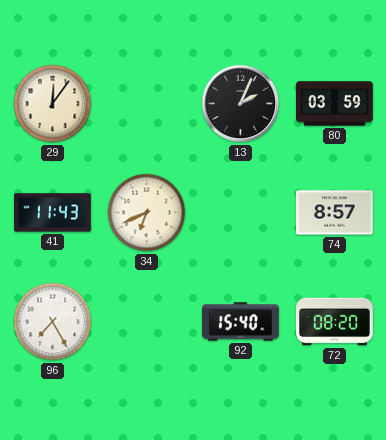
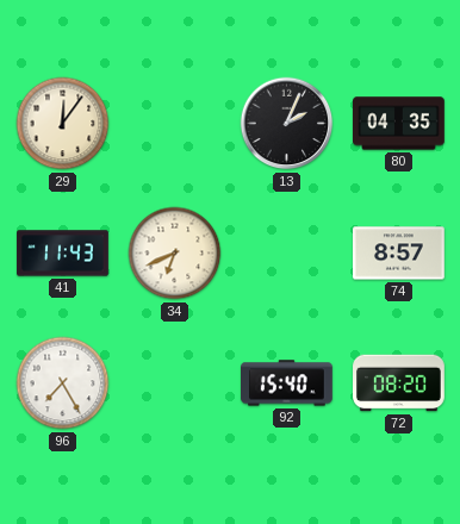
80: 03:59 -> 04:35
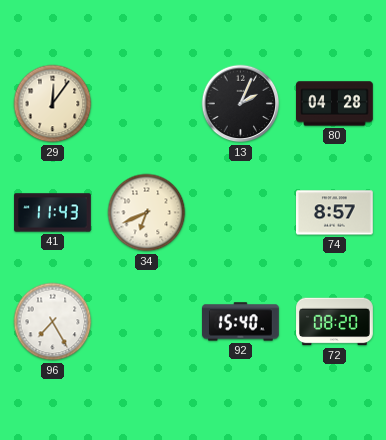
80: 04:35 -> 04:28
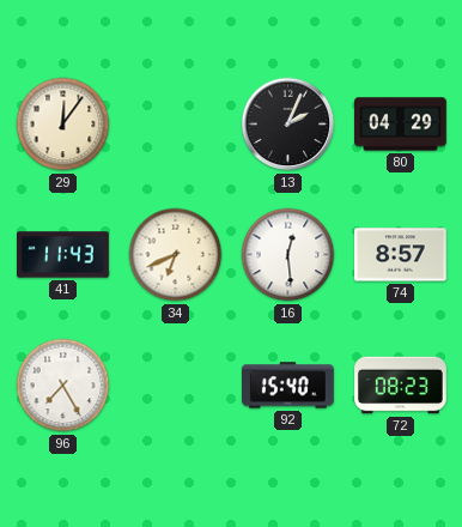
80: 04:28 -> 04:29
16: none -> 12:29
72: 08:20 -> 08:23
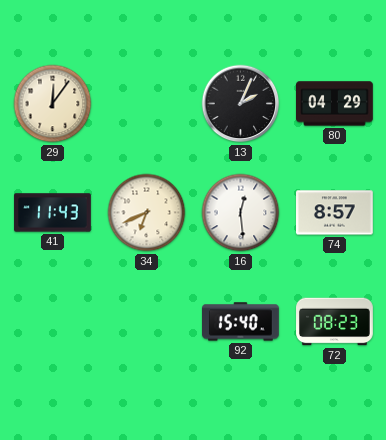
96: 7:25 -> none
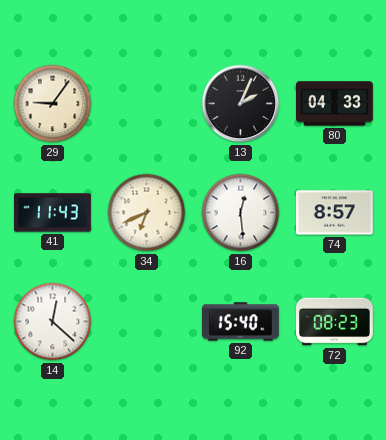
29: 12:06 -> 9:06
80: 04:29 -> 04:33
14: none -> 12:22
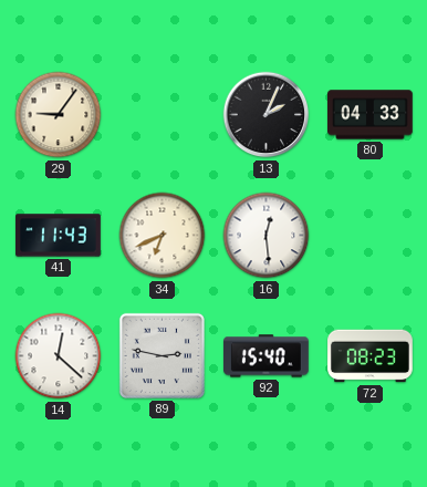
74: 8:57 -> none
89: none -> 2:47
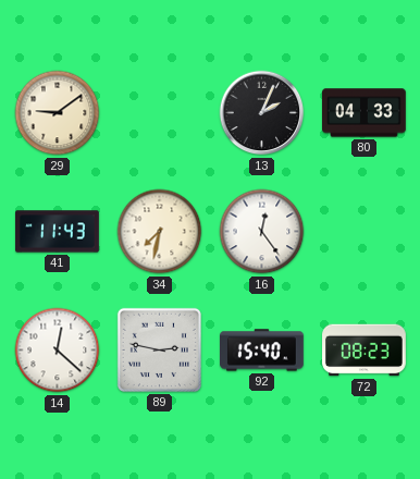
29: 9:06 -> 9:09
34: 6:41 -> 7:32
16: 12:29 -> 12:24
